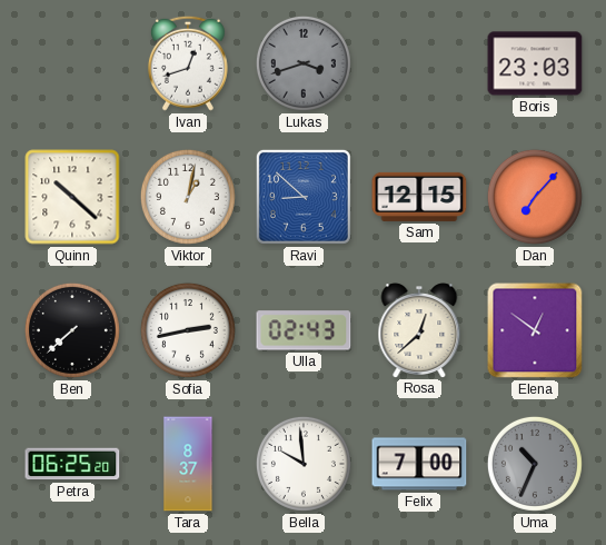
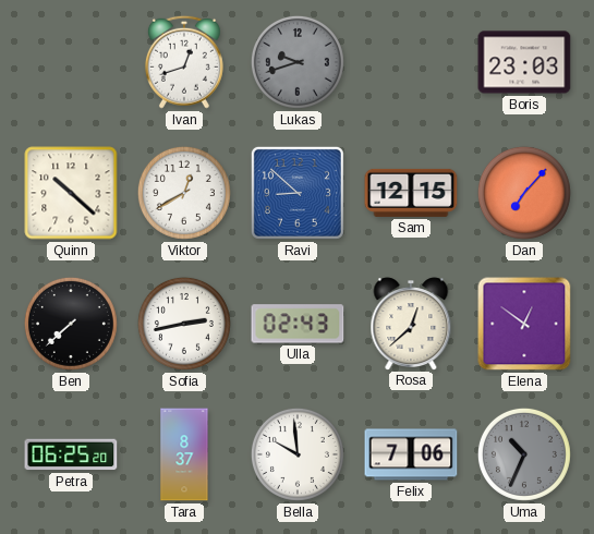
Lukas: 3:42 -> 9:42
Viktor: 1:02 -> 12:40
Felix: 7:00 -> 7:06
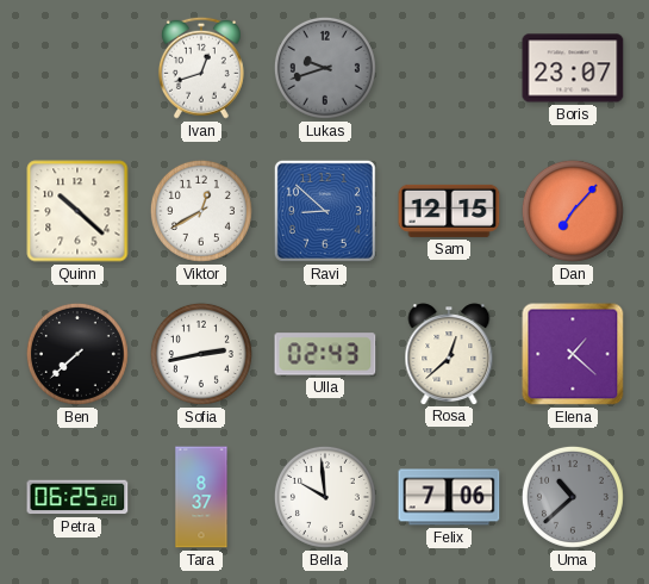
Boris: 23:03 -> 23:07
Elena: 12:51 -> 1:22
Uma: 10:34 -> 10:38
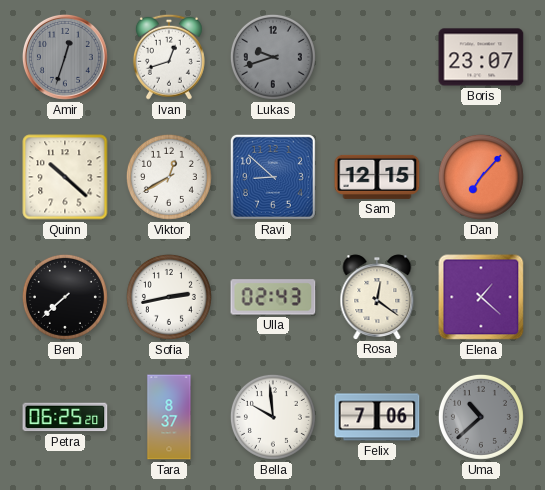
Amir: none -> 12:33
Rosa: 12:38 -> 12:21
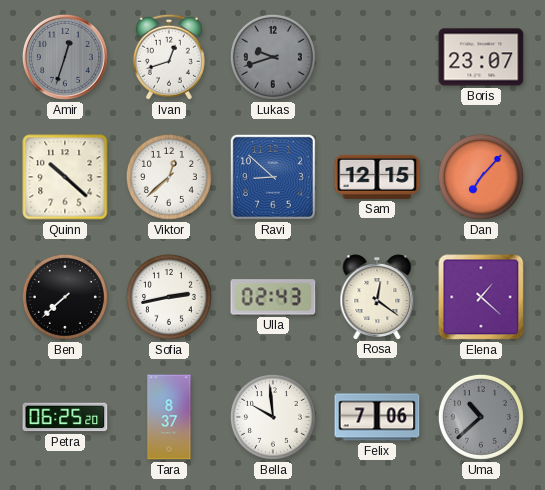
Viktor: 12:40 -> 12:38
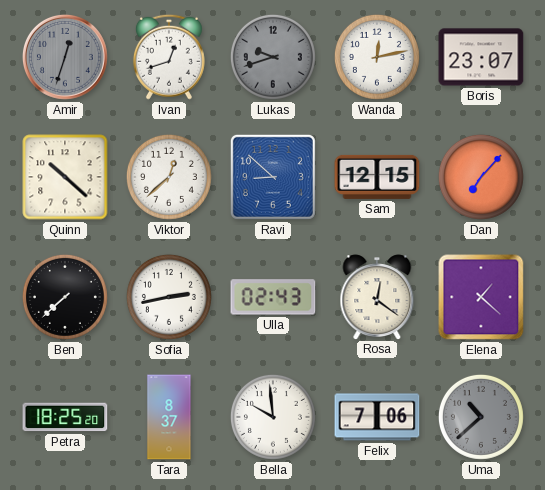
Wanda: none -> 12:13
Petra: 06:25 -> 18:25
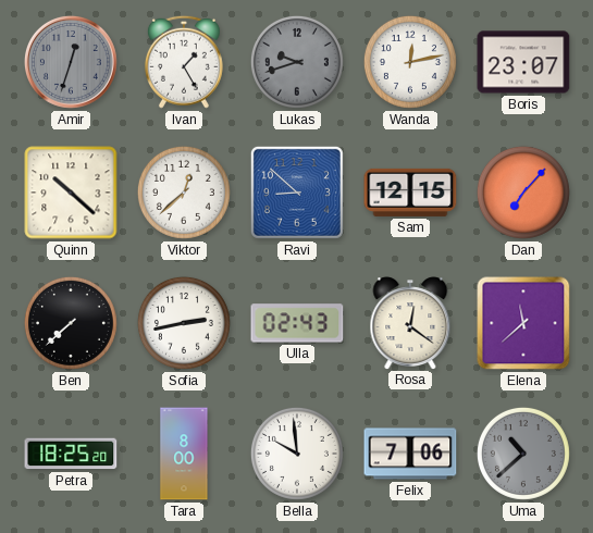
Ivan: 12:42 -> 1:25
Elena: 1:22 -> 11:38
Tara: 8:37 -> 8:00
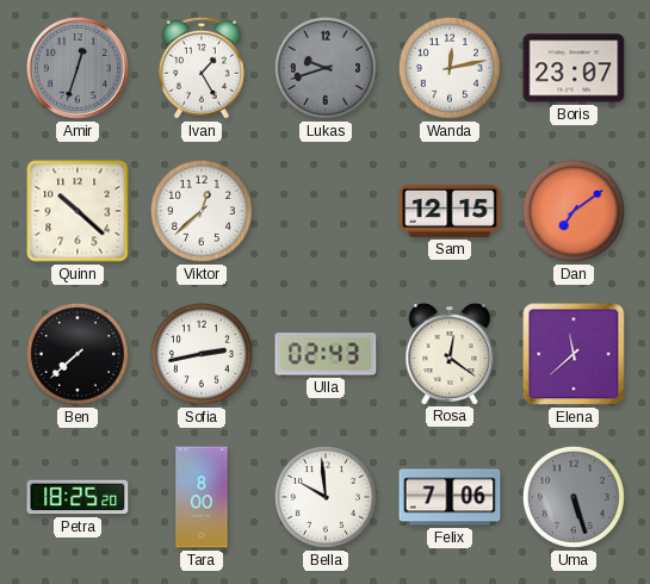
Ravi: 8:52 -> none
Dan: 7:07 -> 7:09
Uma: 10:38 -> 5:27
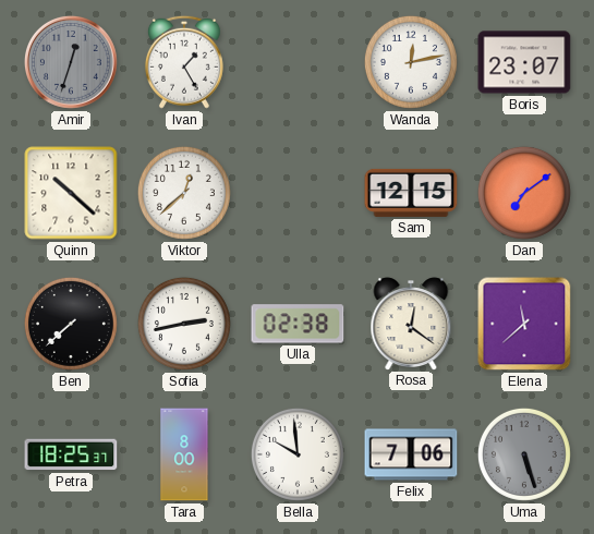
Lukas: 9:42 -> none
Ulla: 02:43 -> 02:38
Petra: 18:25:20 -> 18:25:37
